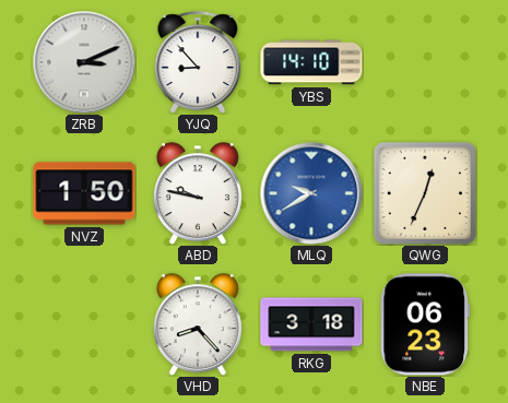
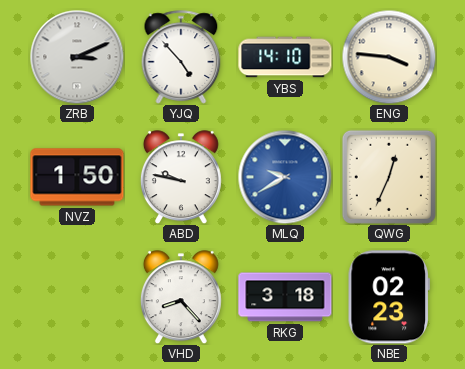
YJQ: 8:53 -> 4:53
ENG: none -> 3:46
NBE: 06:23 -> 02:23
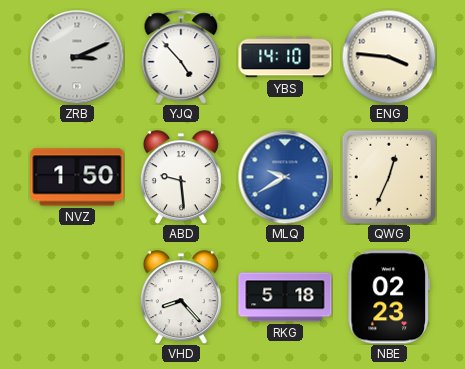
ABD: 9:47 -> 9:29
RKG: 3:18 -> 5:18
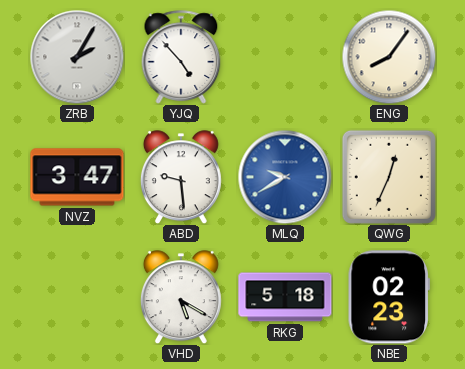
ZRB: 3:11 -> 2:05
YBS: 14:10 -> none
ENG: 3:46 -> 8:06
NVZ: 1:50 -> 3:47
VHD: 8:23 -> 5:20
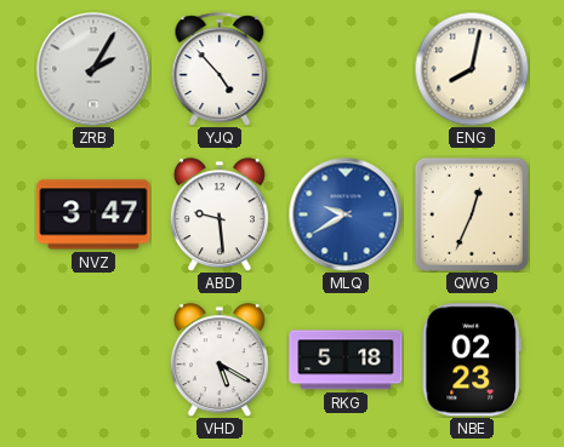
ENG: 8:06 -> 8:02
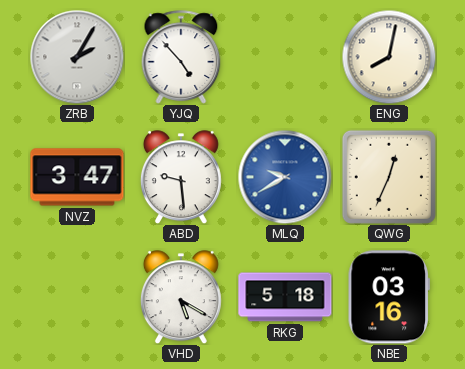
NBE: 02:23 -> 03:16
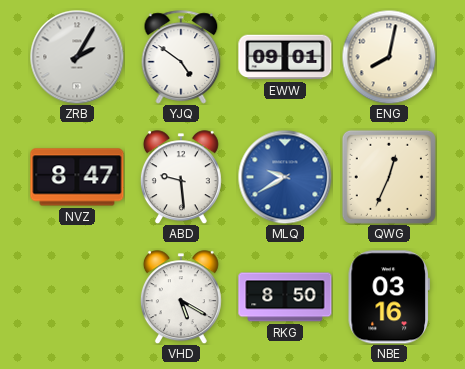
YJQ: 4:53 -> 4:51
EWW: none -> 09:01
NVZ: 3:47 -> 8:47
RKG: 5:18 -> 8:50
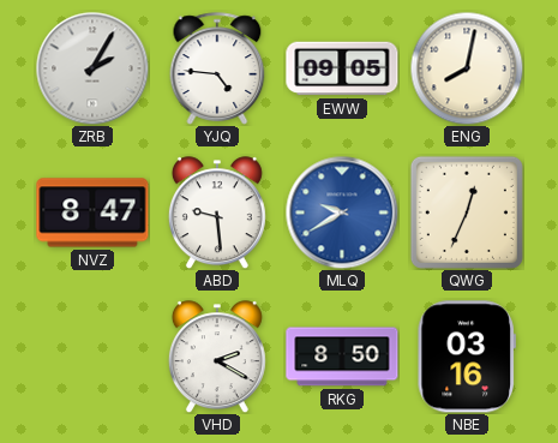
YJQ: 4:51 -> 4:46
EWW: 09:01 -> 09:05
VHD: 5:20 -> 2:20
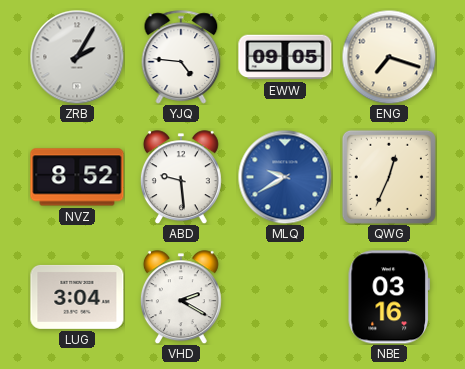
ENG: 8:02 -> 7:18
NVZ: 8:47 -> 8:52
LUG: none -> 3:04
RKG: 8:50 -> none
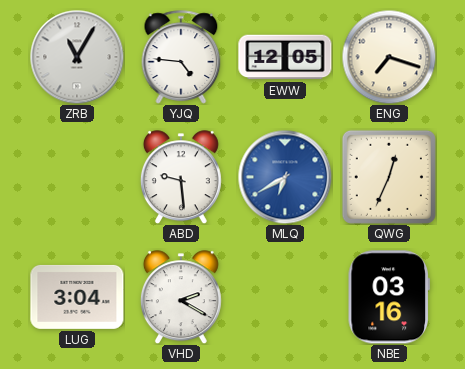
ZRB: 2:05 -> 11:05
EWW: 09:05 -> 12:05
NVZ: 8:52 -> none
MLQ: 9:40 -> 6:40
